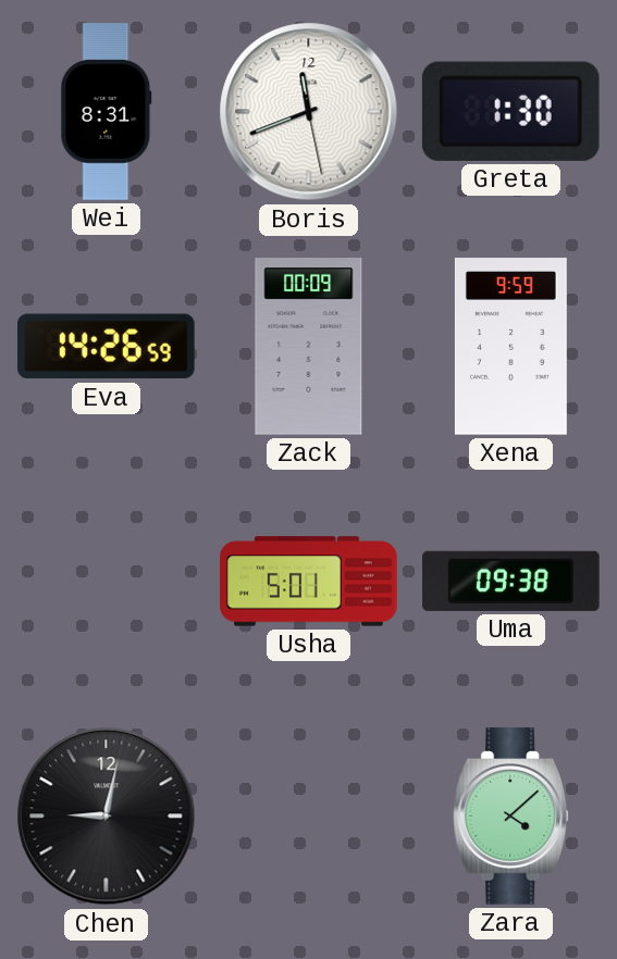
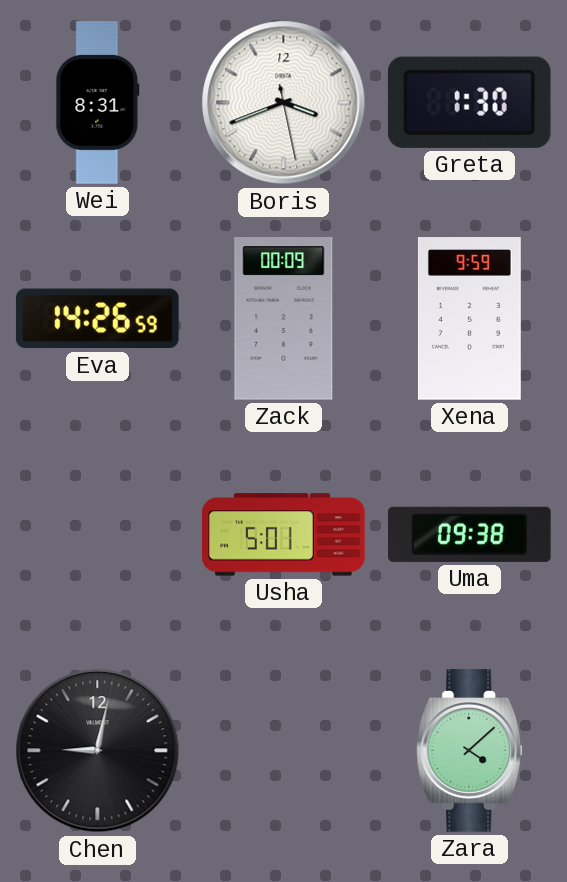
Boris: 11:41 -> 3:41
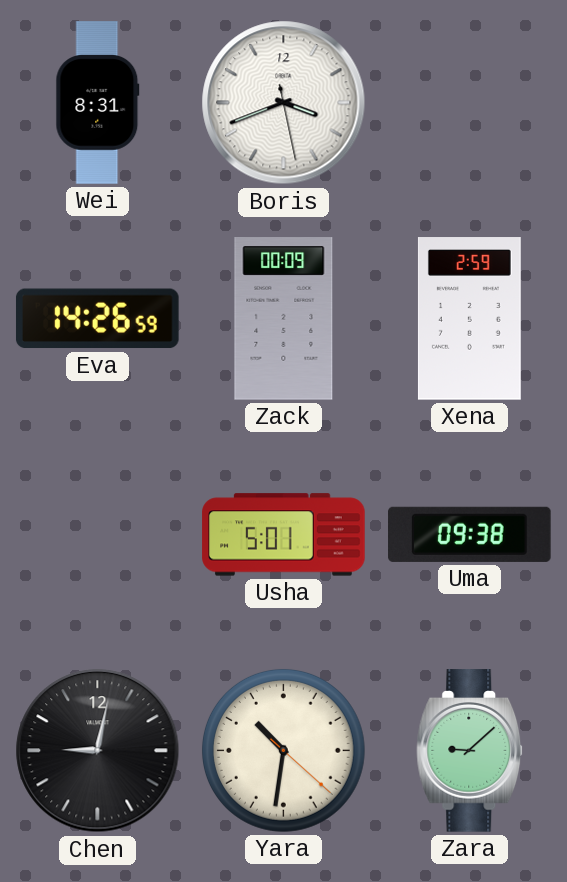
Greta: 1:30 -> none
Xena: 9:59 -> 2:59
Yara: none -> 10:31
Zara: 4:08 -> 9:08
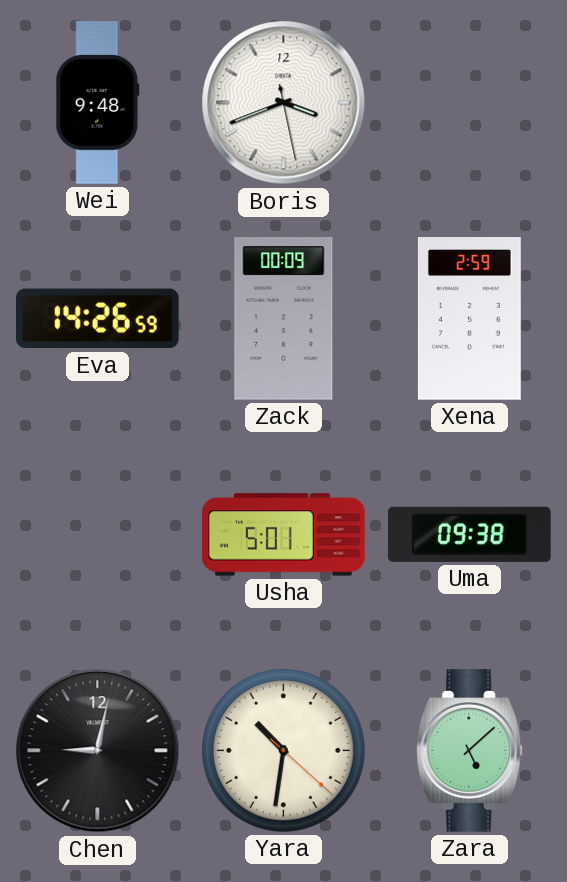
Wei: 8:31 -> 9:48
Zara: 9:08 -> 5:08
